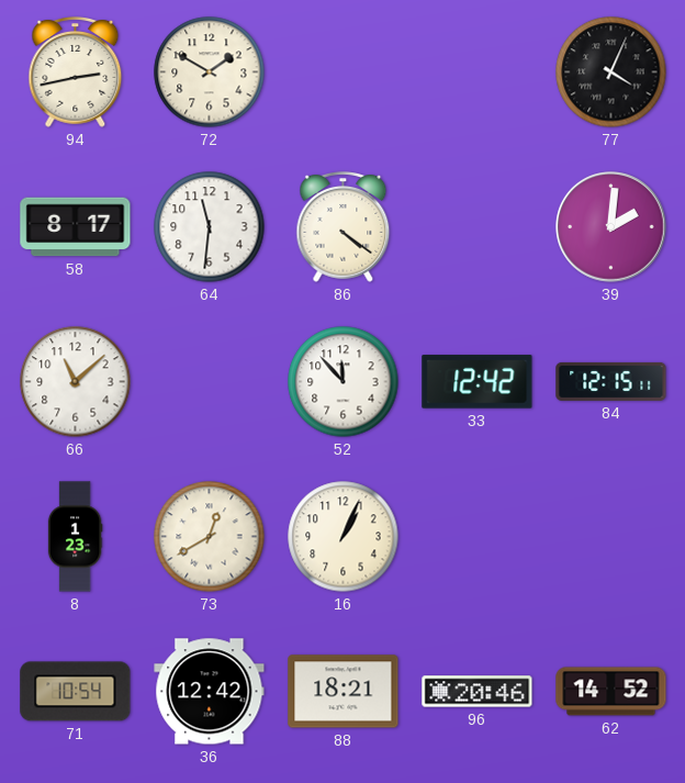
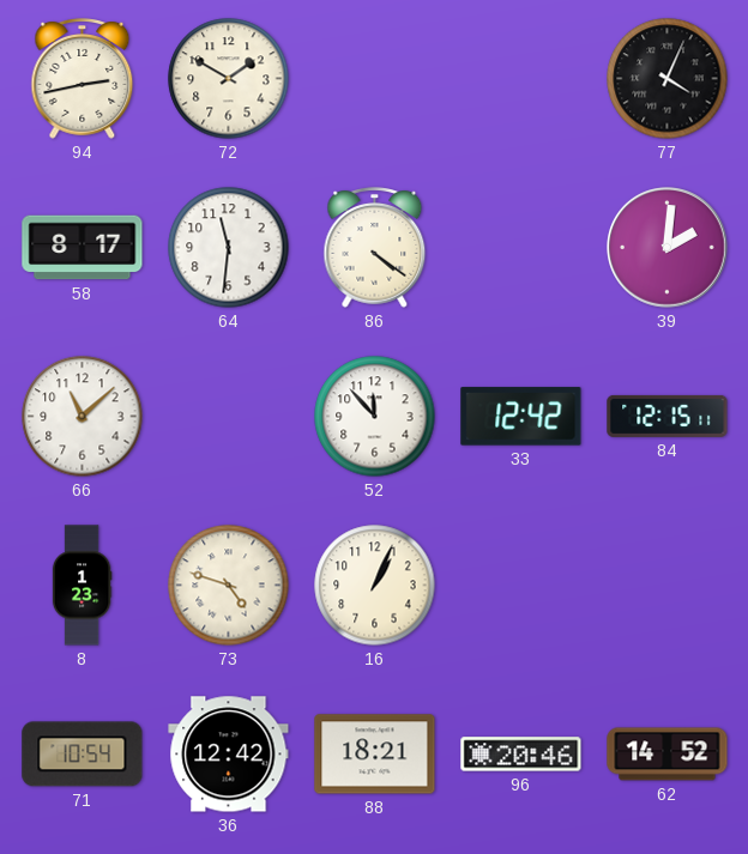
73: 12:40 -> 4:48
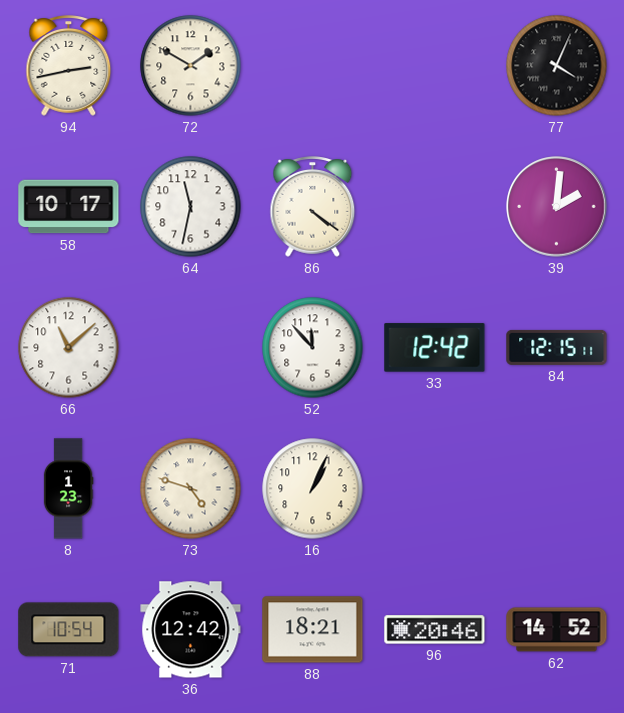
58: 8:17 -> 10:17
64: 11:31 -> 11:32
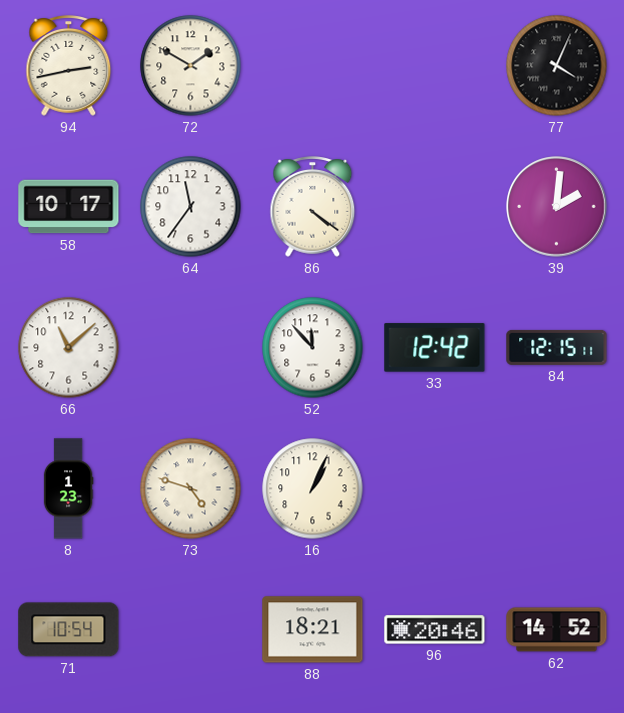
64: 11:32 -> 11:36
36: 12:42 -> none
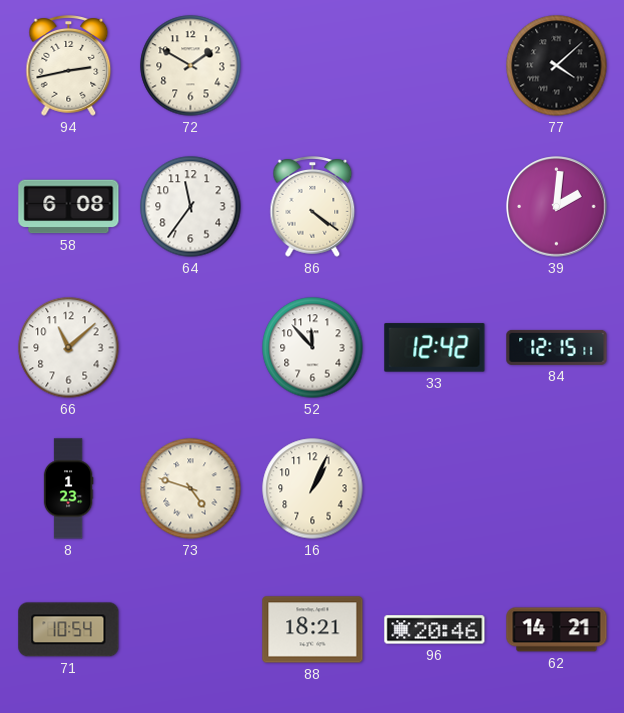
77: 4:04 -> 4:08
58: 10:17 -> 6:08
62: 14:52 -> 14:21
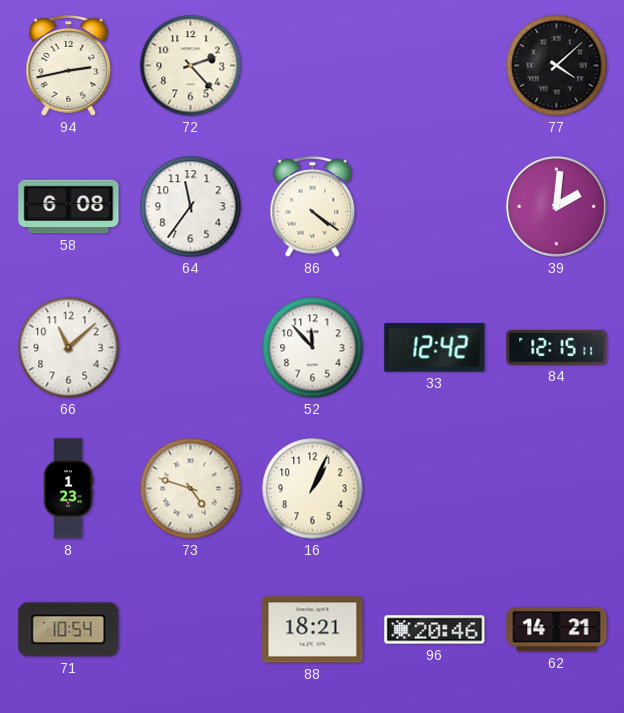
72: 1:50 -> 2:23
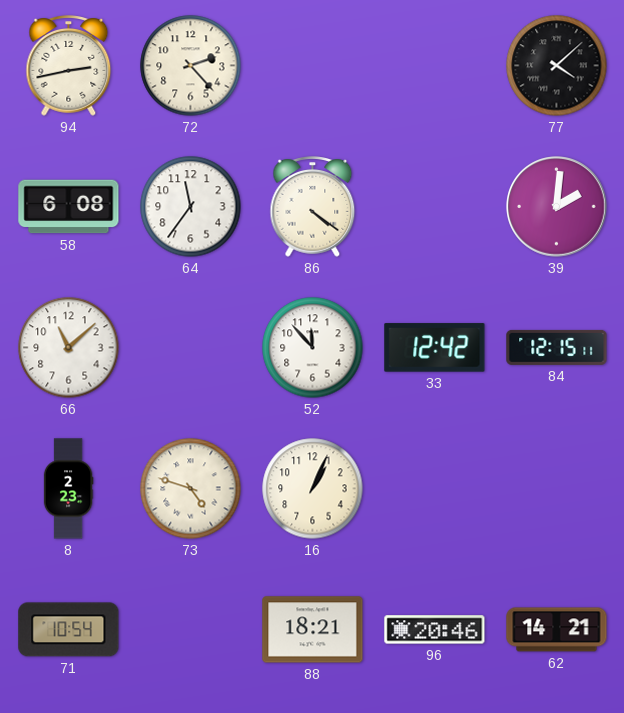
8: 1:23 -> 2:23
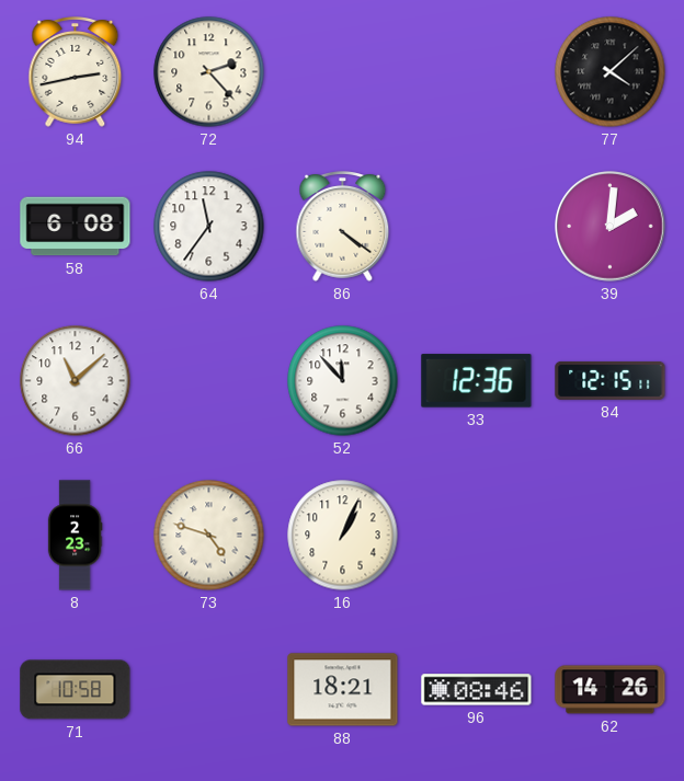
33: 12:42 -> 12:36
71: 10:54 -> 10:58
96: 20:46 -> 08:46
62: 14:21 -> 14:26
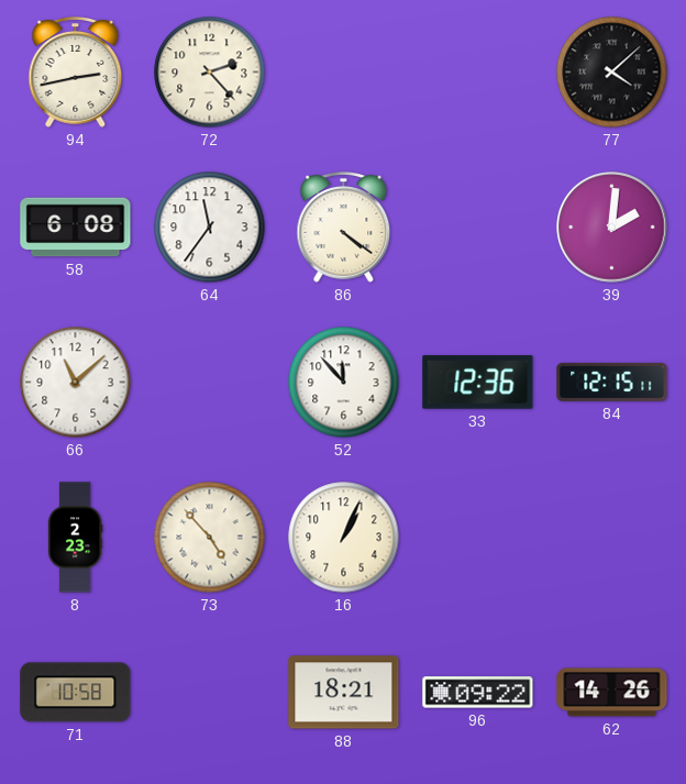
73: 4:48 -> 4:53
96: 08:46 -> 09:22
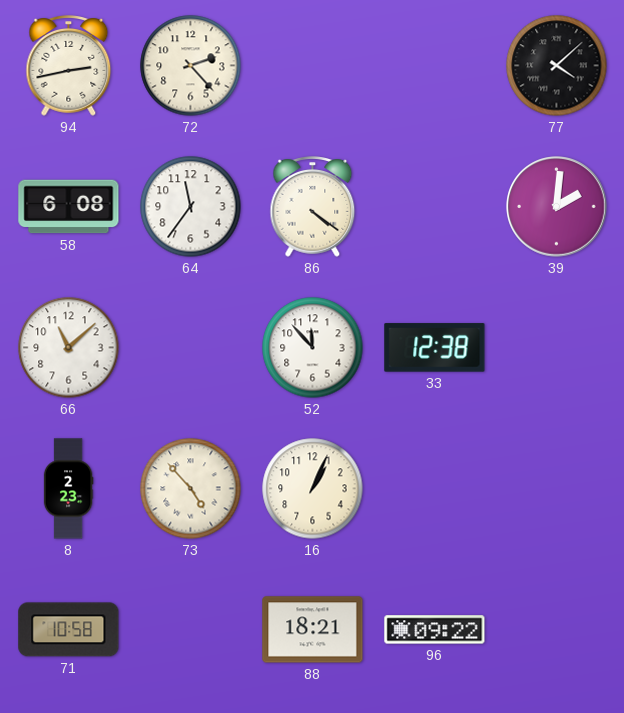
33: 12:36 -> 12:38
84: 12:15 -> none
62: 14:26 -> none
